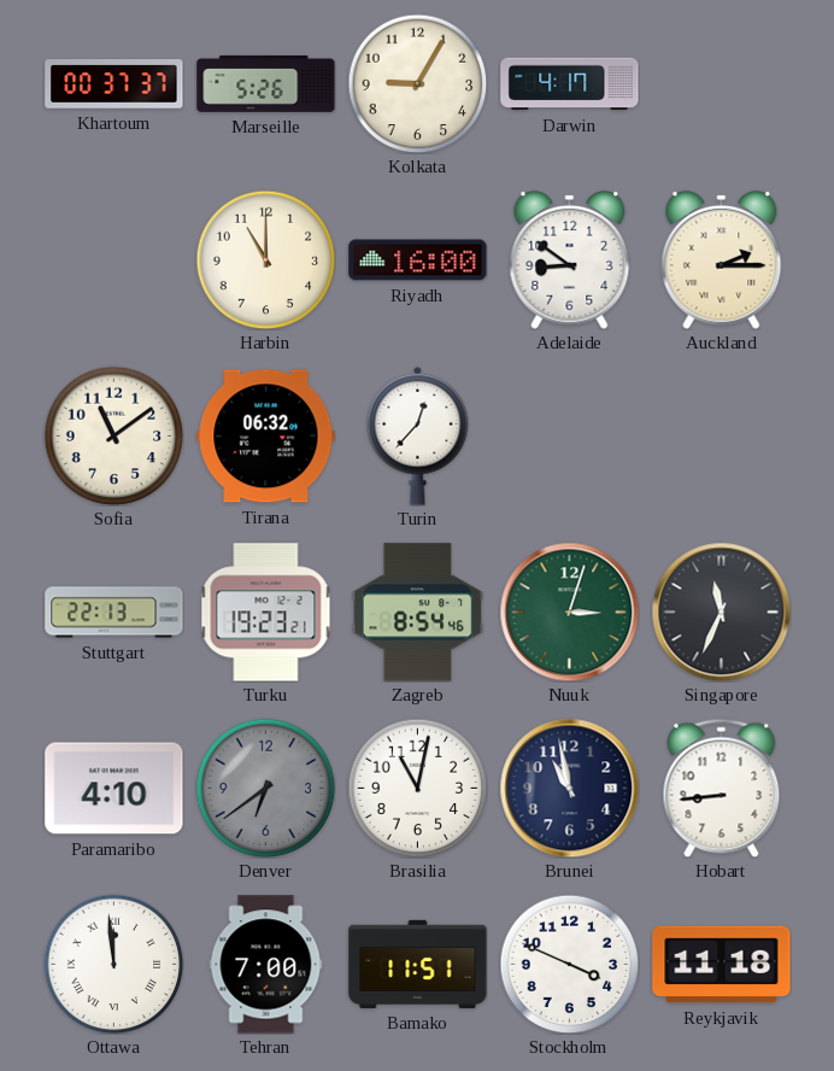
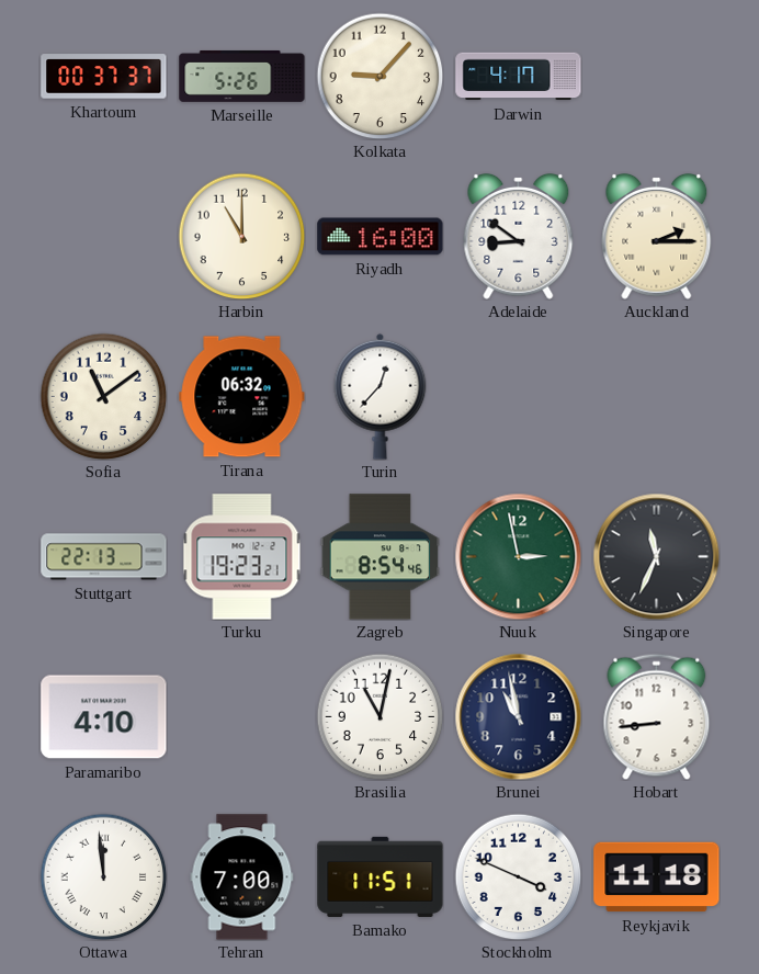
Kolkata: 9:05 -> 9:07
Nuuk: 3:03 -> 2:58
Denver: 6:39 -> none
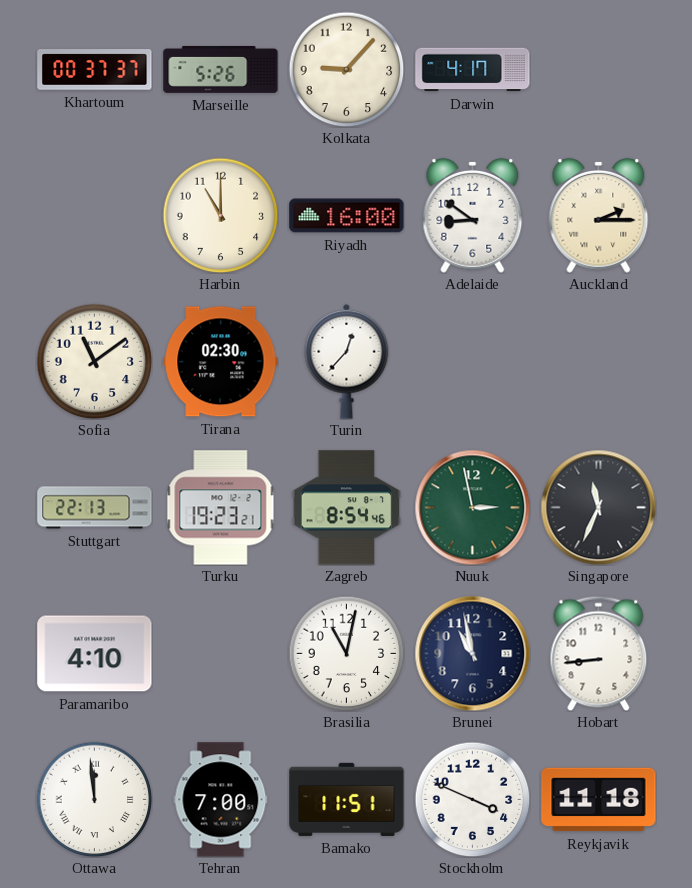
Tirana: 06:32 -> 02:30
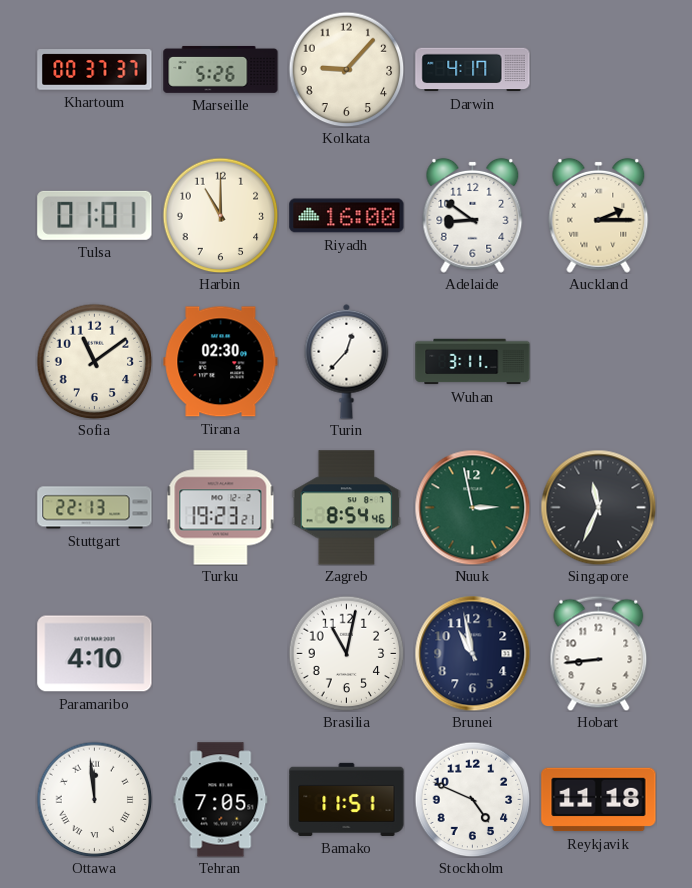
Tulsa: none -> 01:01
Wuhan: none -> 3:11
Tehran: 7:00 -> 7:05
Stockholm: 3:49 -> 4:49
